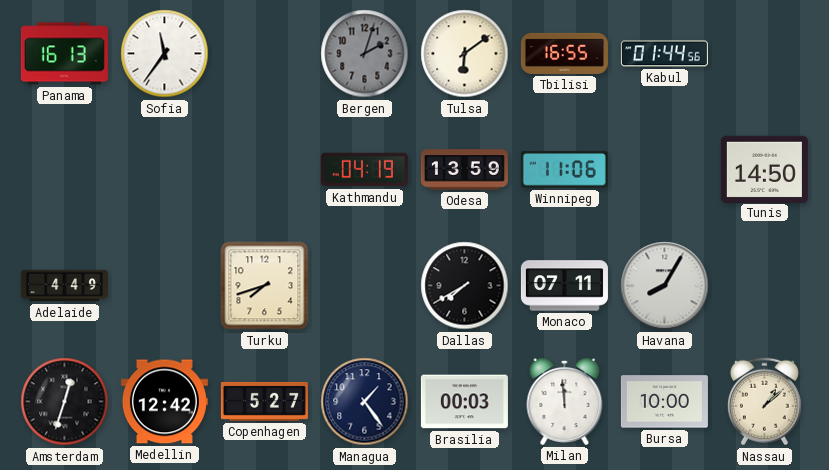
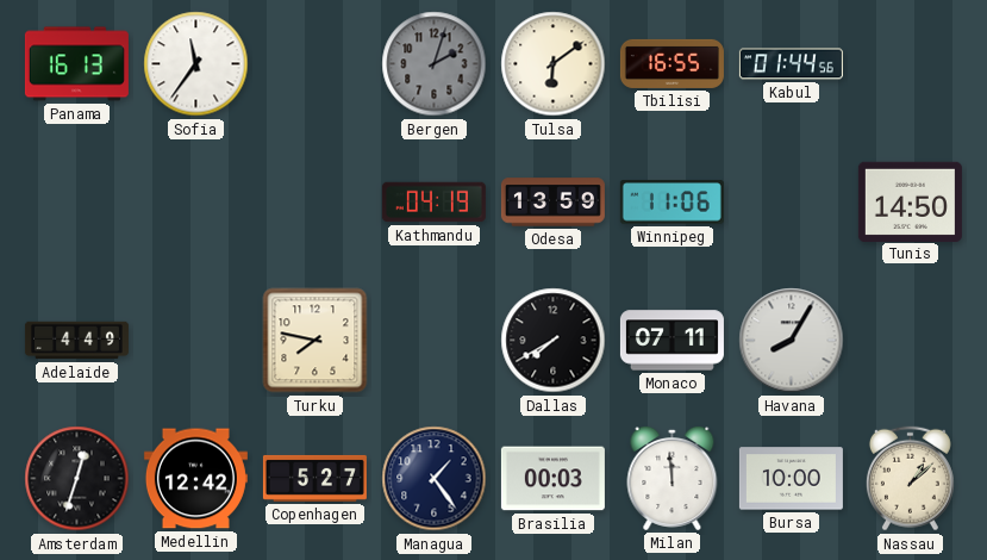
Turku: 7:42 -> 7:47
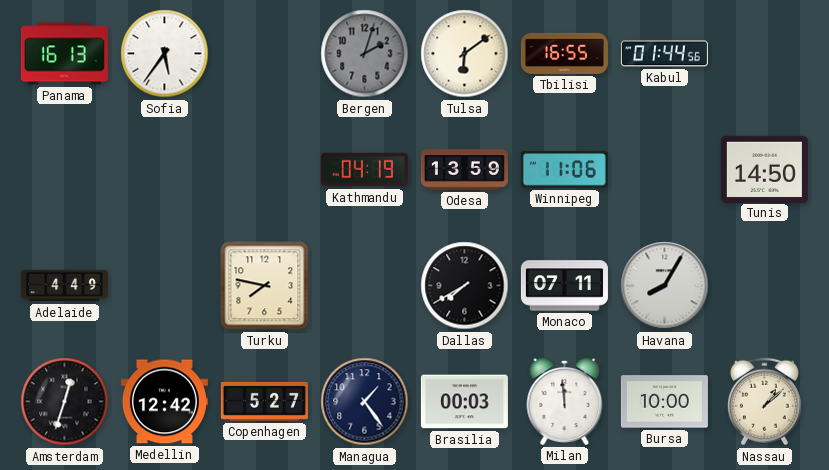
Sofia: 11:36 -> 5:36
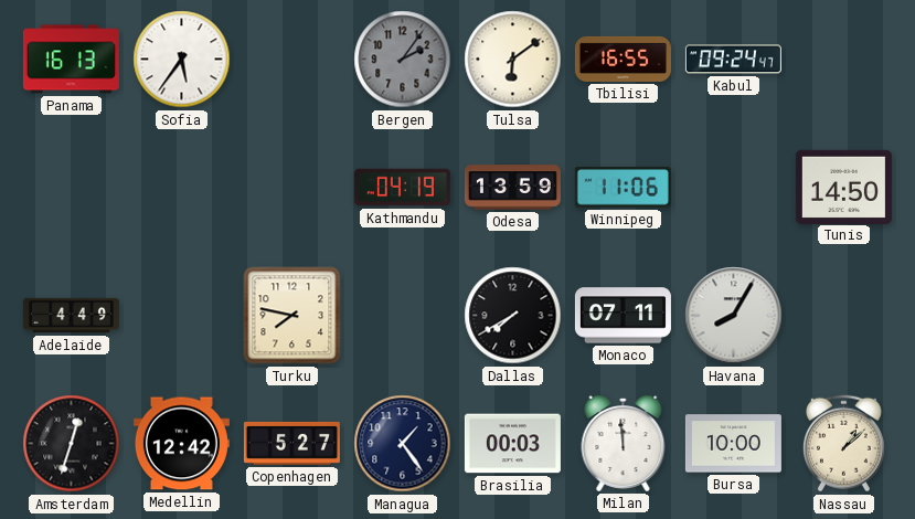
Bergen: 2:03 -> 2:06
Kabul: 01:44 -> 09:24
